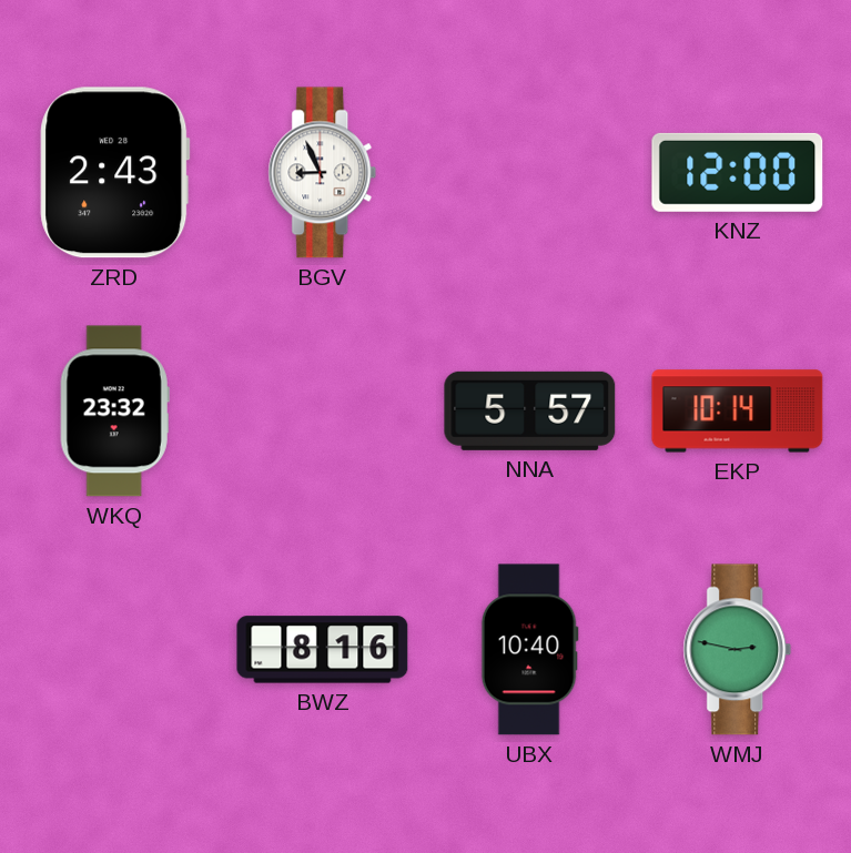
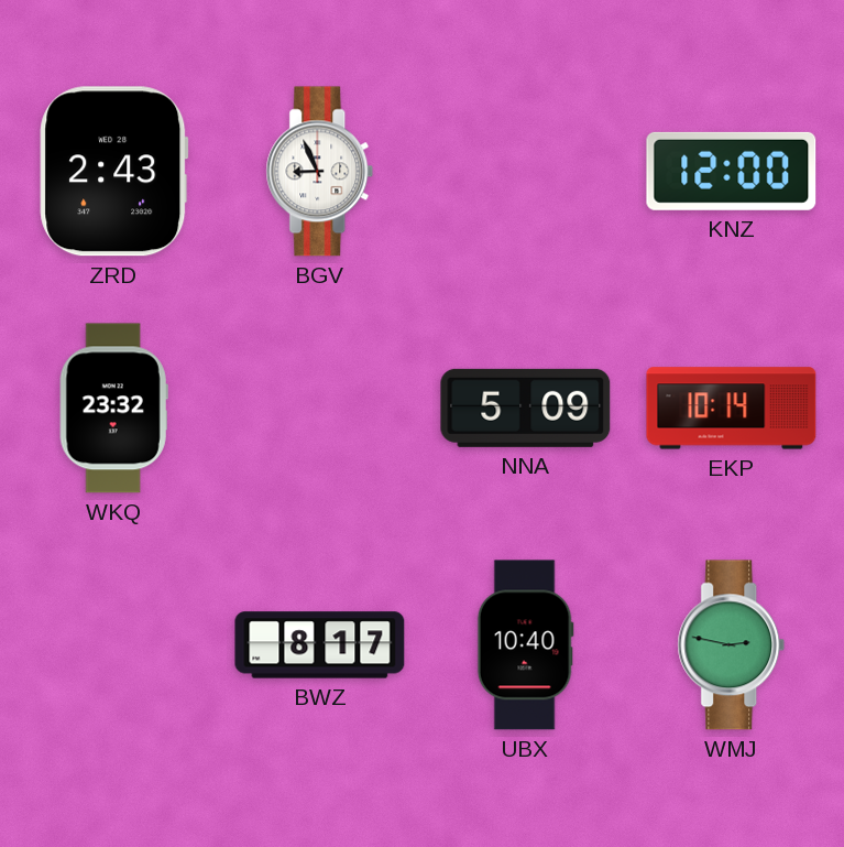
NNA: 5:57 -> 5:09
BWZ: 8:16 -> 8:17
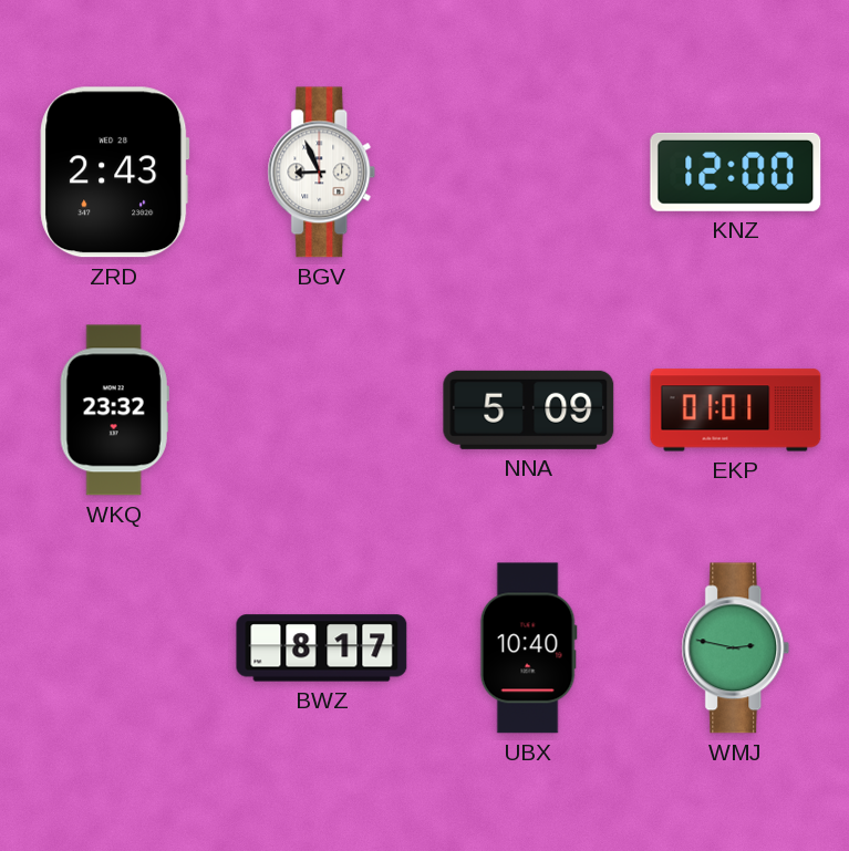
EKP: 10:14 -> 01:01
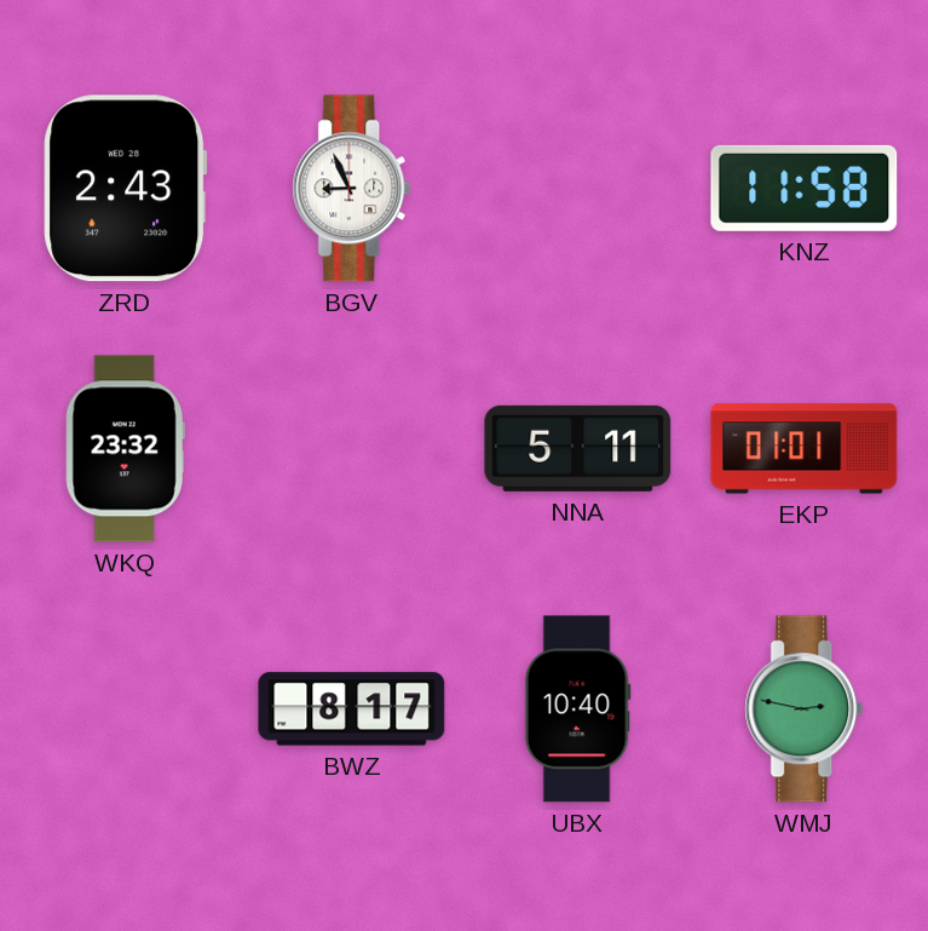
KNZ: 12:00 -> 11:58
NNA: 5:09 -> 5:11
